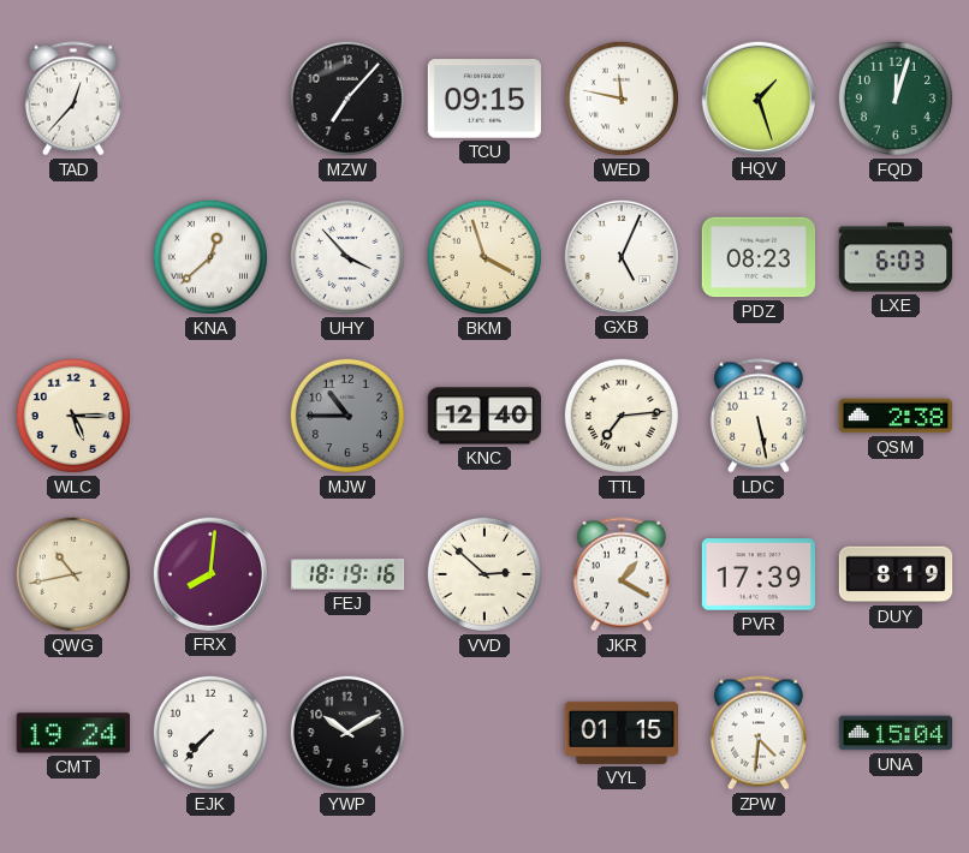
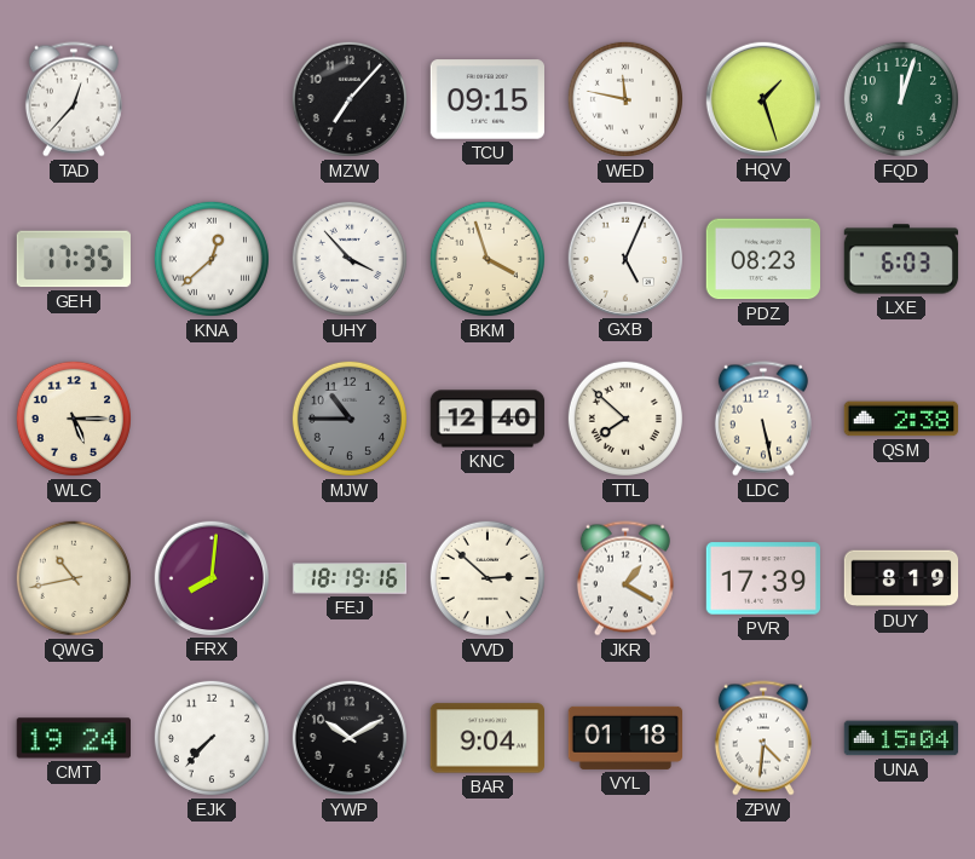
GEH: none -> 17:35
TTL: 7:14 -> 7:52
BAR: none -> 9:04
VYL: 01:15 -> 01:18
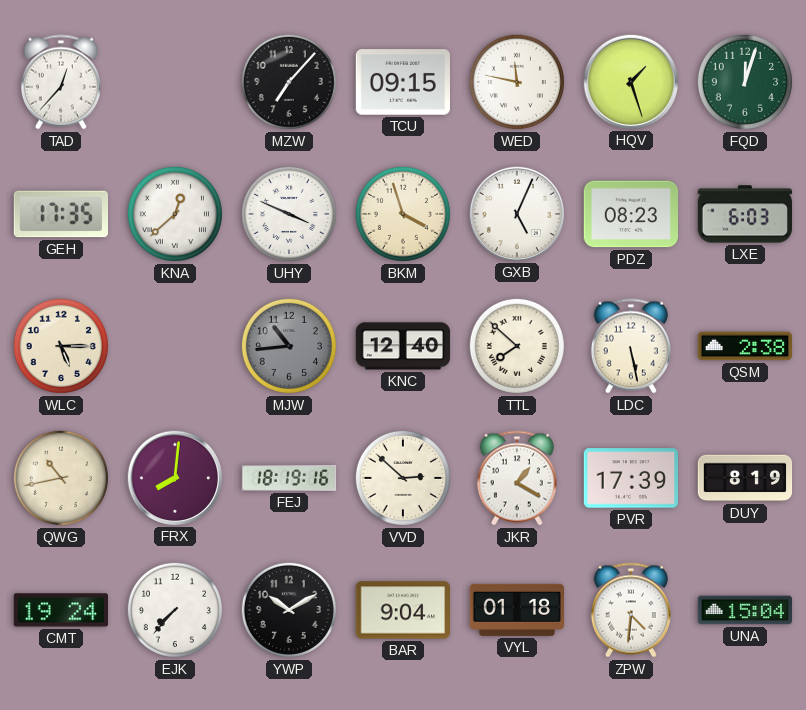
UHY: 3:53 -> 3:49
MJW: 10:45 -> 10:44
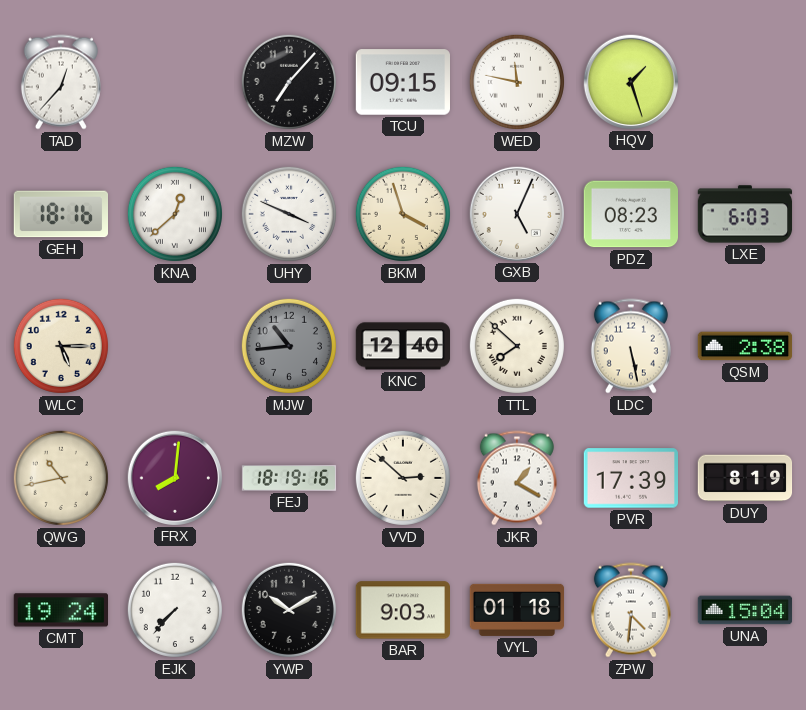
FQD: 12:03 -> none
GEH: 17:35 -> 18:16
BAR: 9:04 -> 9:03
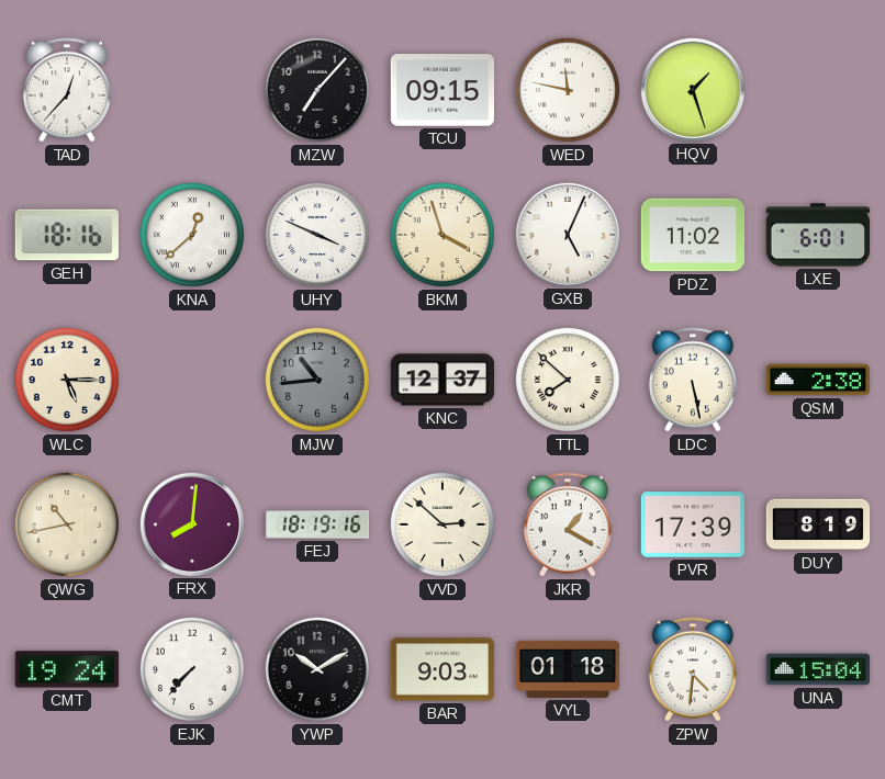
PDZ: 08:23 -> 11:02
LXE: 6:03 -> 6:01
KNC: 12:40 -> 12:37
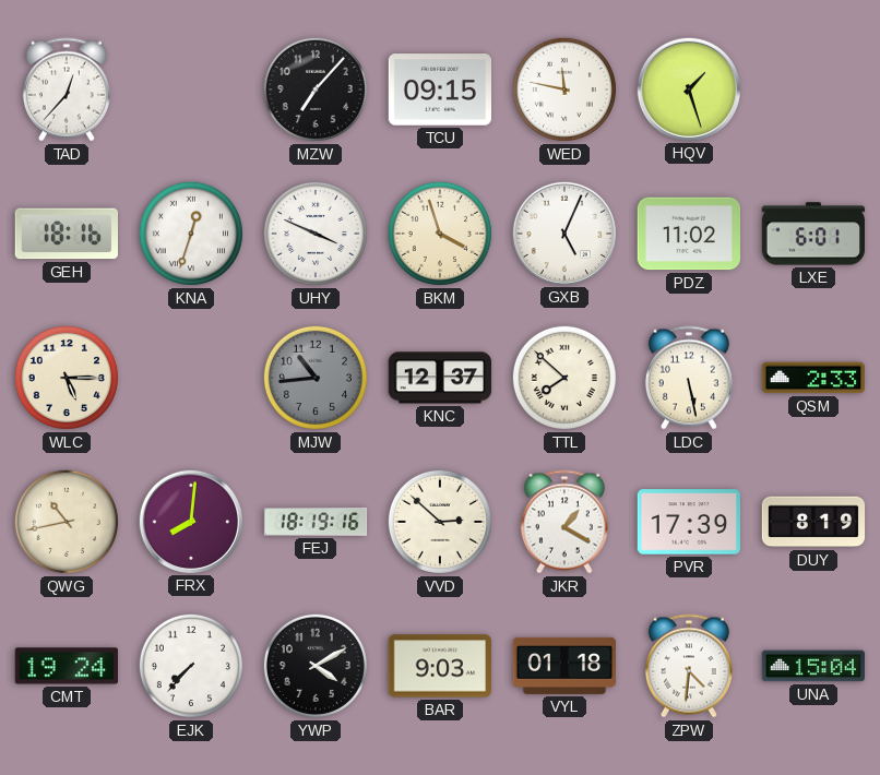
KNA: 12:38 -> 12:33
QSM: 2:38 -> 2:33
YWP: 10:10 -> 4:10
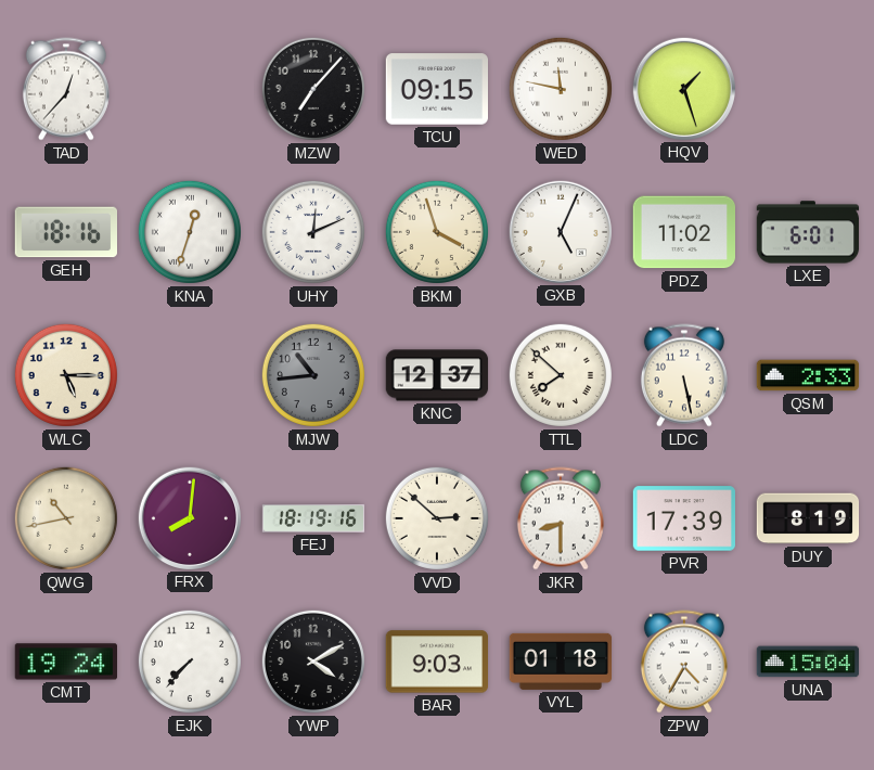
UHY: 3:49 -> 12:11
JKR: 1:20 -> 8:30
ZPW: 4:31 -> 4:35
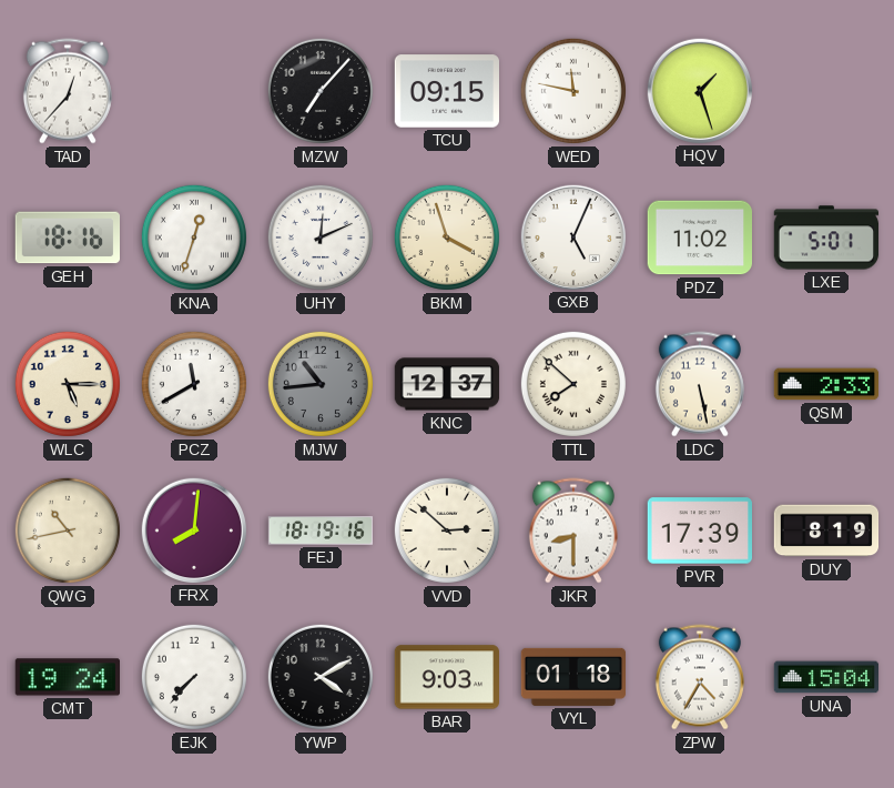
LXE: 6:01 -> 5:01
PCZ: none -> 11:40
